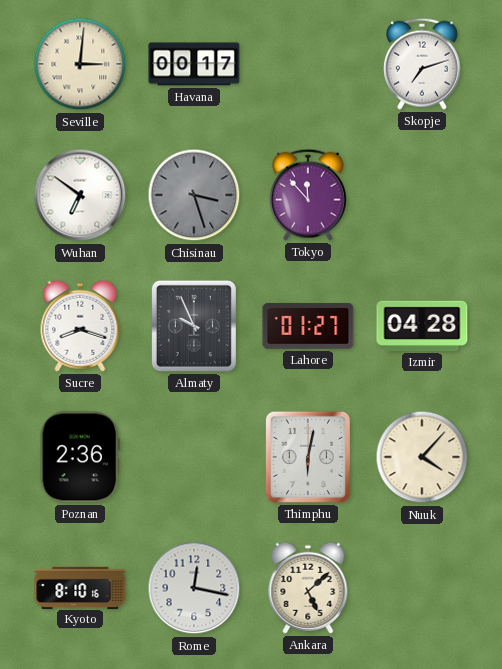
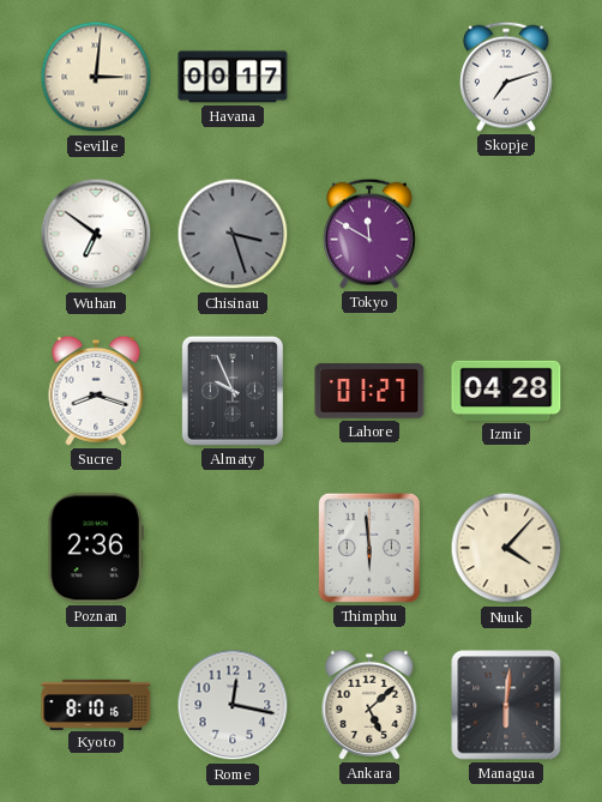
Tokyo: 11:53 -> 11:50
Thimphu: 6:02 -> 5:59
Managua: none -> 6:01
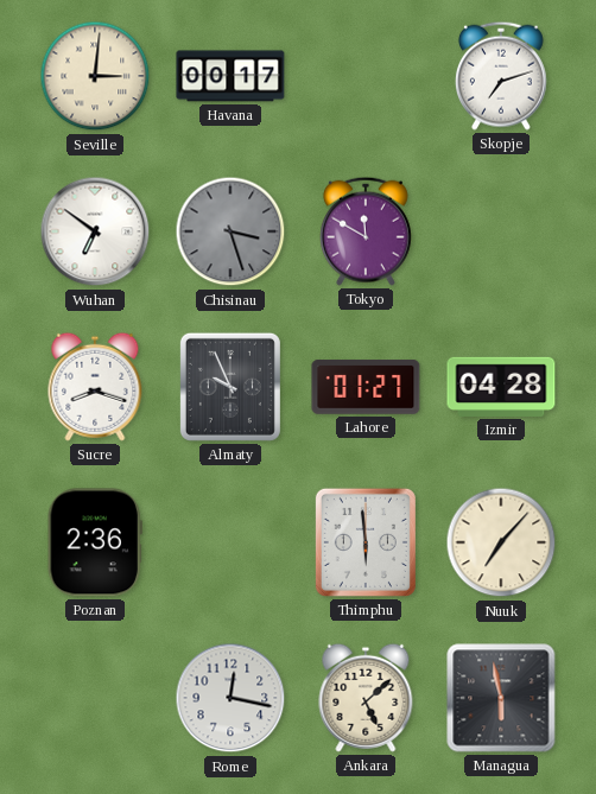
Nuuk: 4:07 -> 7:07
Kyoto: 8:10 -> none
Managua: 6:01 -> 5:58
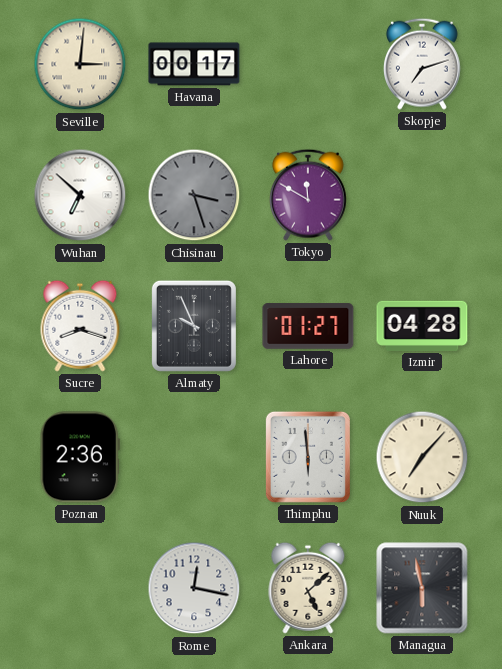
Wuhan: 6:51 -> 6:52
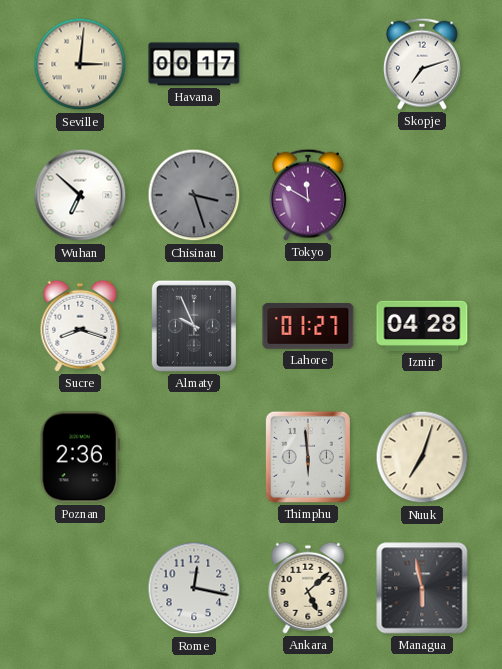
Nuuk: 7:07 -> 7:03
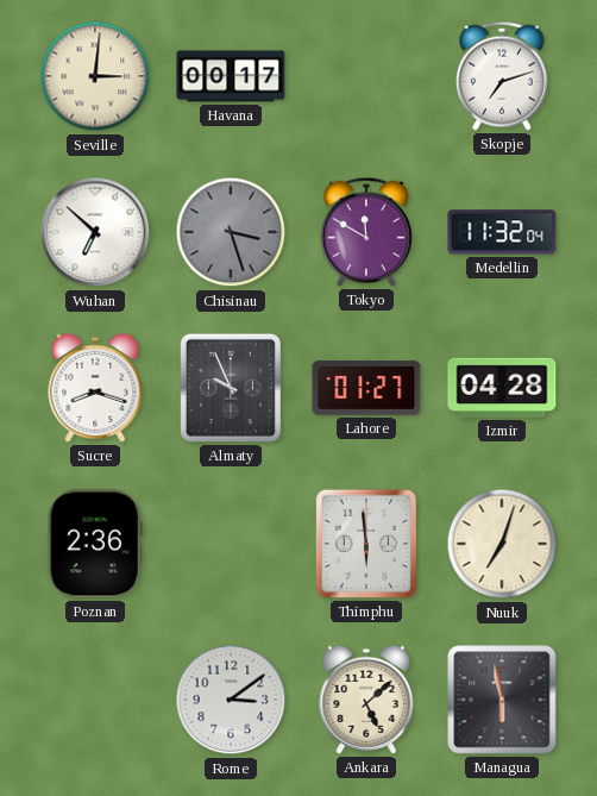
Medellin: none -> 11:32
Rome: 12:17 -> 3:09
